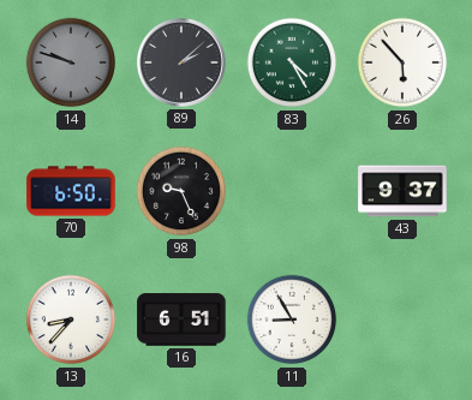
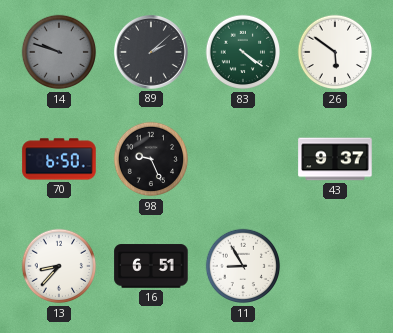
83: 4:25 -> 4:21
26: 5:53 -> 5:51
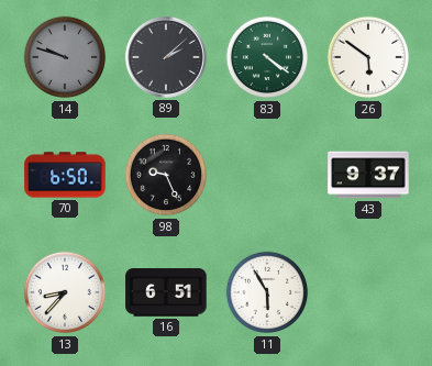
11: 8:55 -> 5:55
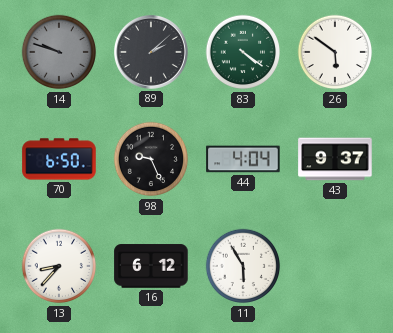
44: none -> 4:04
16: 6:51 -> 6:12
